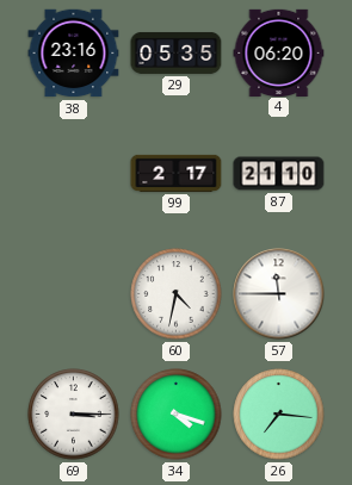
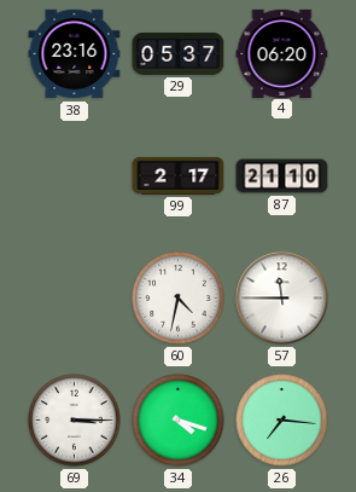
29: 05:35 -> 05:37
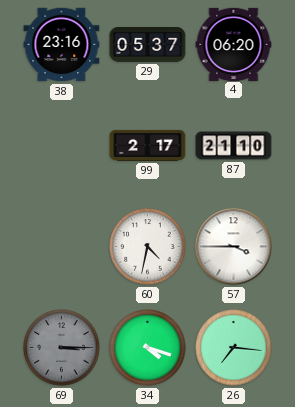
57: 11:45 -> 3:45
69 dial: white -> grey
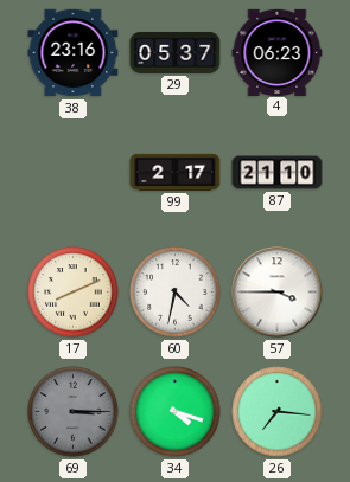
4: 06:20 -> 06:23
17: none -> 8:11
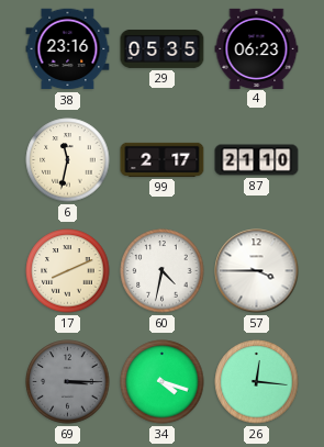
29: 05:37 -> 05:35
6: none -> 11:32
26: 7:16 -> 12:16
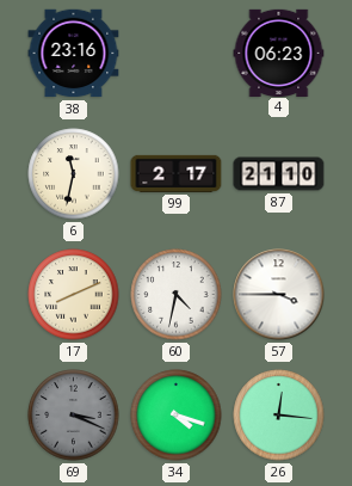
29: 05:35 -> none
69: 3:15 -> 3:19
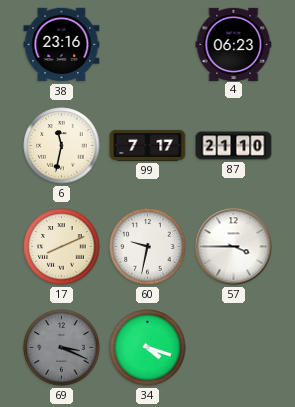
99: 2:17 -> 7:17
60: 4:32 -> 9:32
26: 12:16 -> none
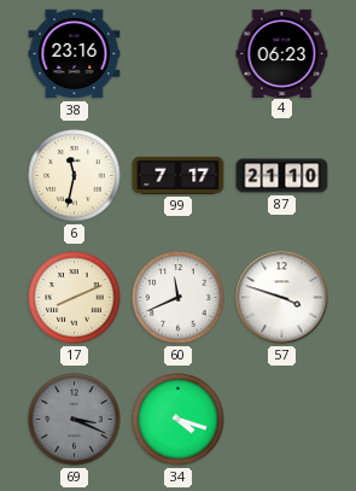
60: 9:32 -> 11:41
57: 3:45 -> 3:48
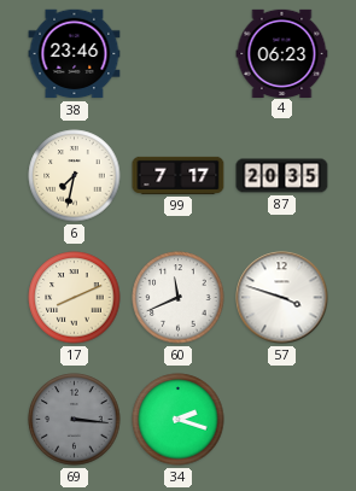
38: 23:16 -> 23:46
6: 11:32 -> 7:32
87: 21:10 -> 20:35
69: 3:19 -> 3:16
34: 4:18 -> 2:18
